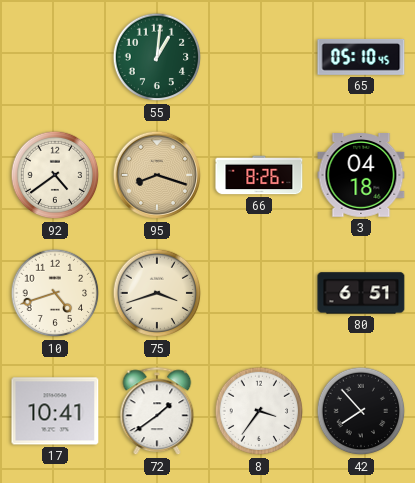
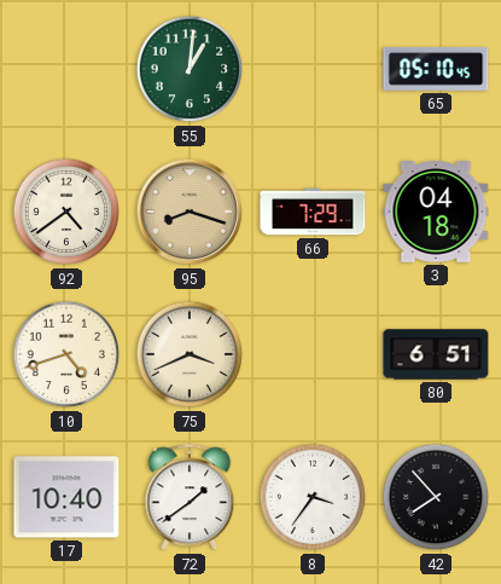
66: 8:26 -> 7:29
75: 3:42 -> 3:41
17: 10:41 -> 10:40
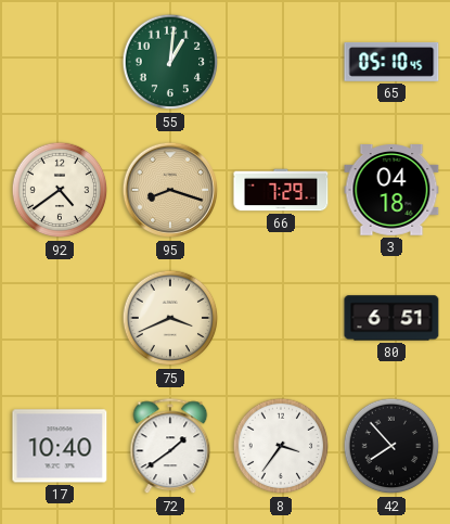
10: 4:42 -> none
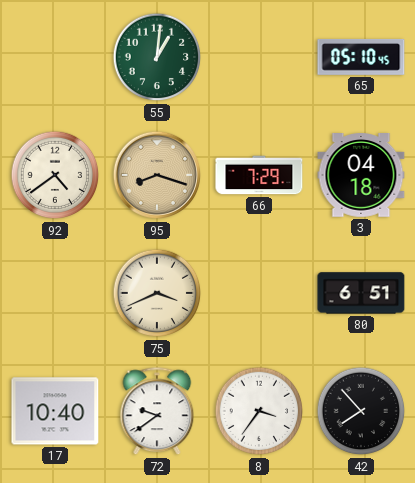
72: 1:39 -> 9:39
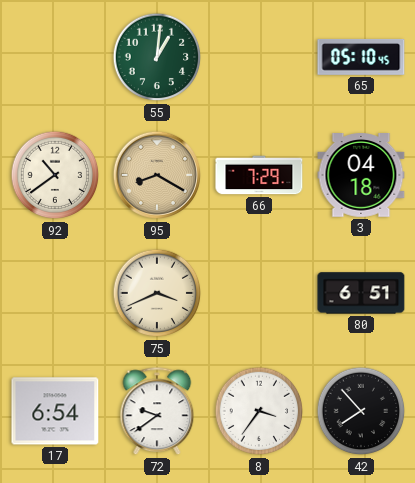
92: 4:39 -> 10:39
95: 8:18 -> 8:20
17: 10:40 -> 6:54
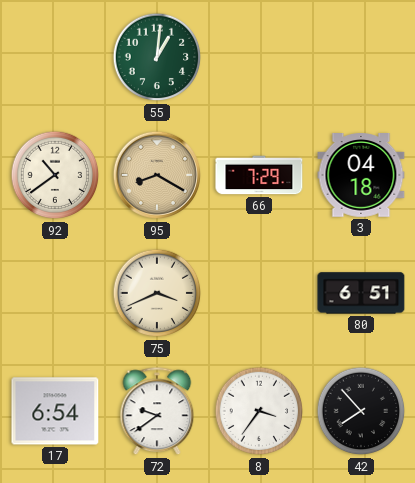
65: 05:10 -> none
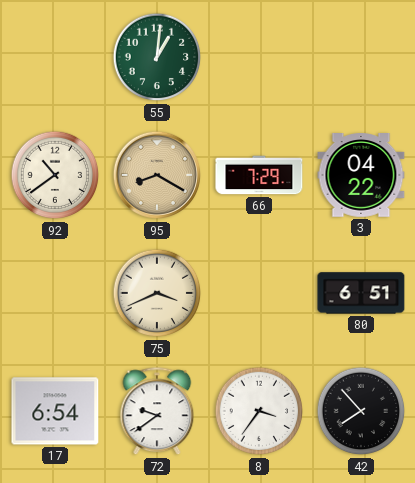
3: 04:18 -> 04:22
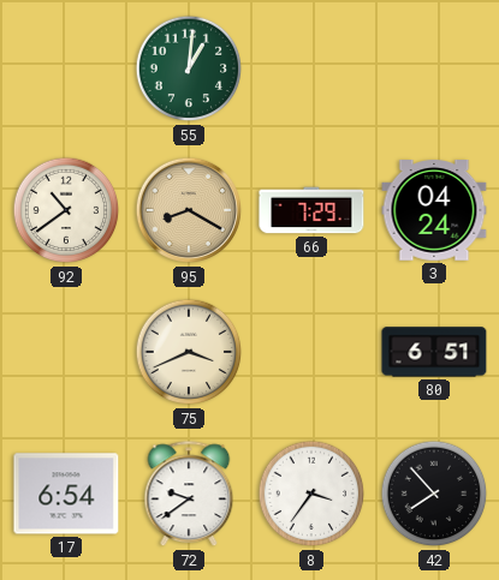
3: 04:22 -> 04:24
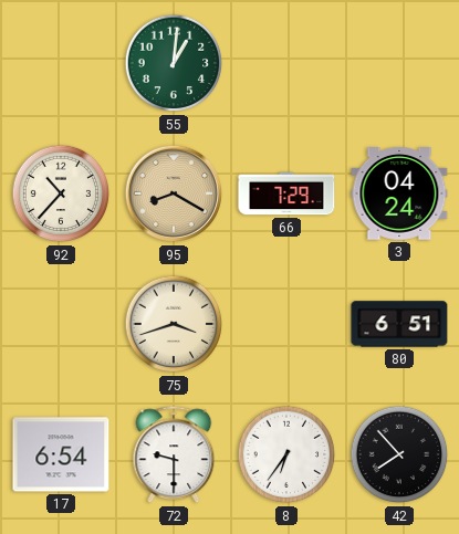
92: 10:39 -> 10:37
75: 3:41 -> 3:42
72: 9:39 -> 9:30
8: 3:36 -> 6:36
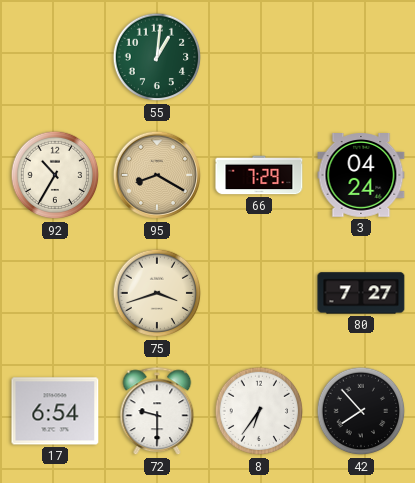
92: 10:37 -> 10:35
80: 6:51 -> 7:27
